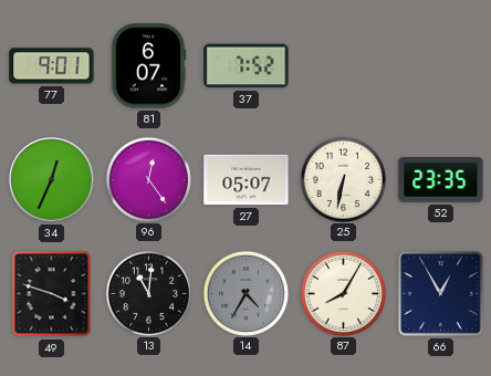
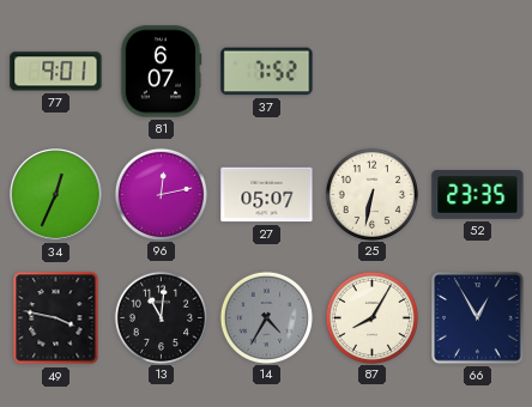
96: 12:24 -> 12:13
49: 3:48 -> 3:47
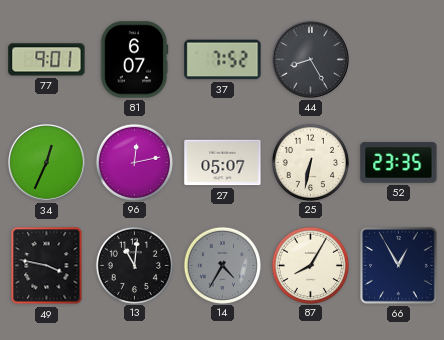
44: none -> 8:25
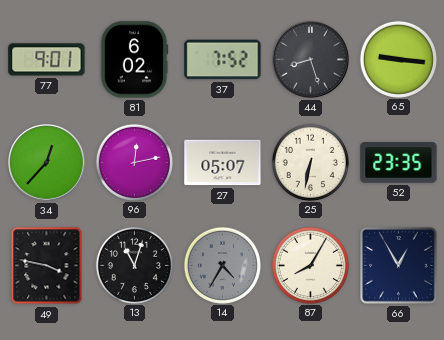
81: 6:07 -> 6:02
44: 8:25 -> 8:27
65: none -> 9:16
34: 12:34 -> 12:37
13: 11:01 -> 11:03
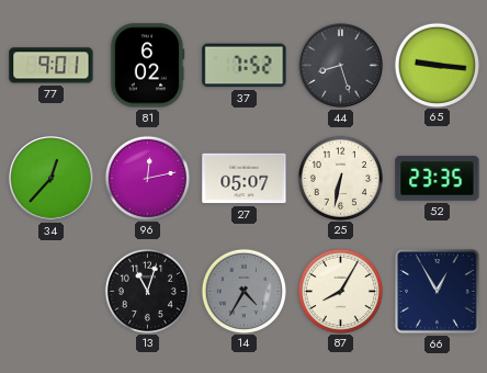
49: 3:47 -> none
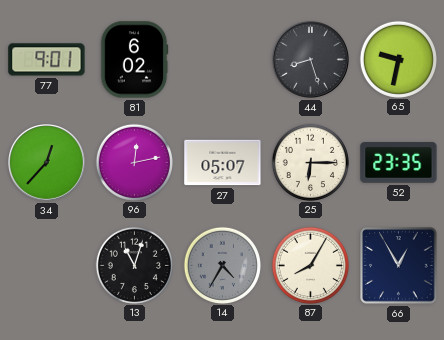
37: 7:52 -> none
65: 9:16 -> 9:32
25: 6:32 -> 6:15
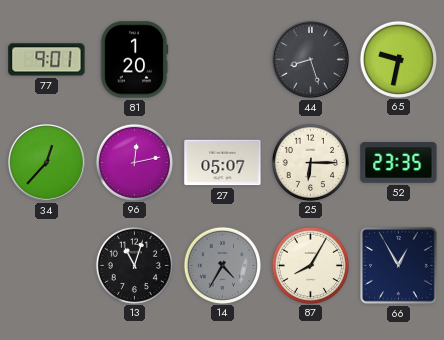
81: 6:02 -> 1:20
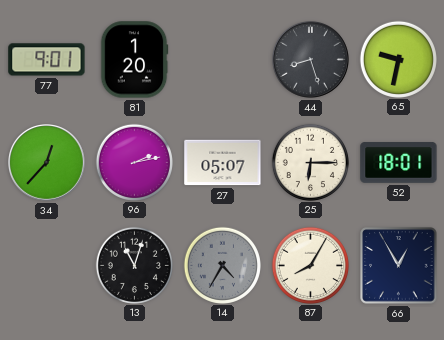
96: 12:13 -> 2:13
52: 23:35 -> 18:01
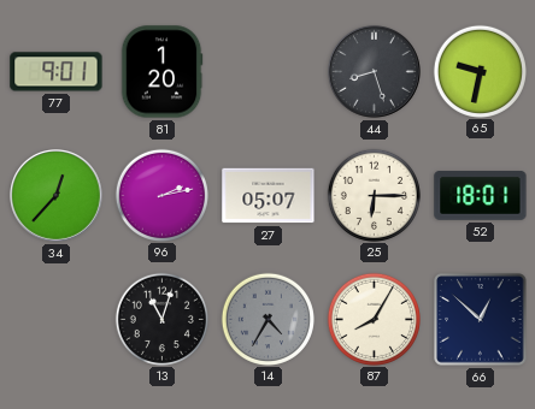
66: 12:55 -> 12:52
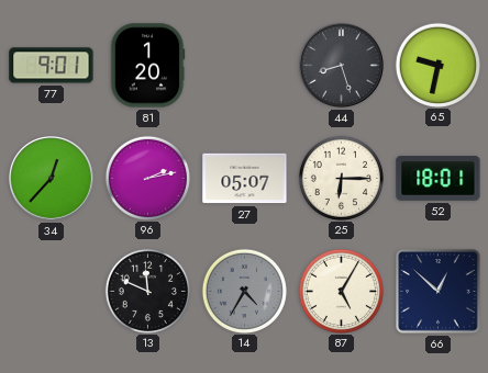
13: 11:03 -> 11:49
87: 8:05 -> 5:05
